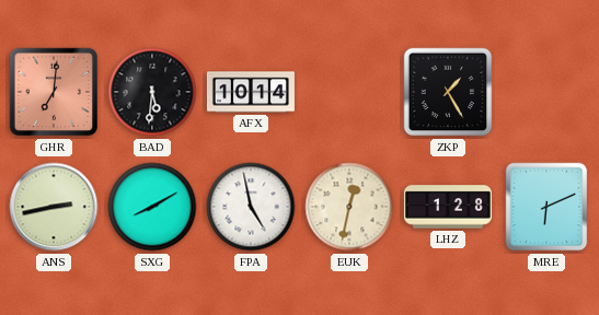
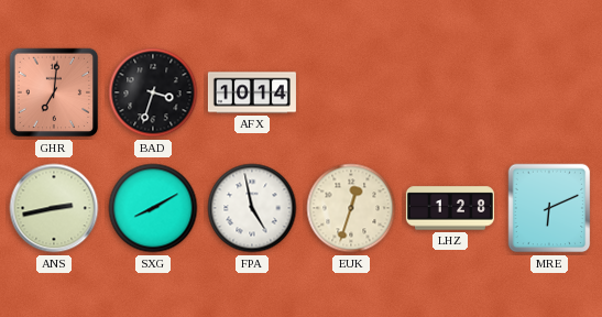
BAD: 5:31 -> 3:33
ZKP: 1:25 -> none
EUK: 12:32 -> 12:33
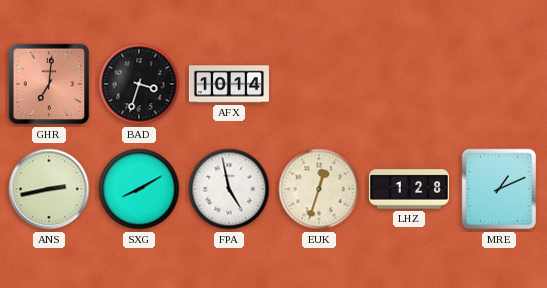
MRE: 6:11 -> 1:11
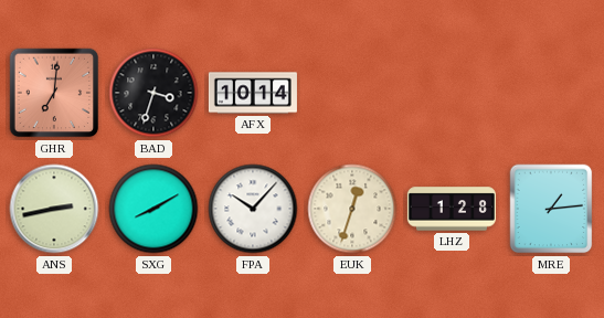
FPA: 4:58 -> 10:07
MRE: 1:11 -> 1:14
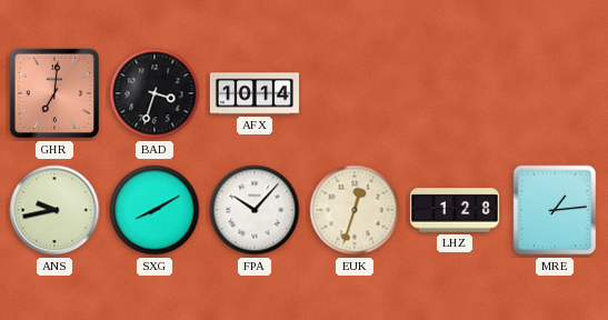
ANS: 2:43 -> 9:43
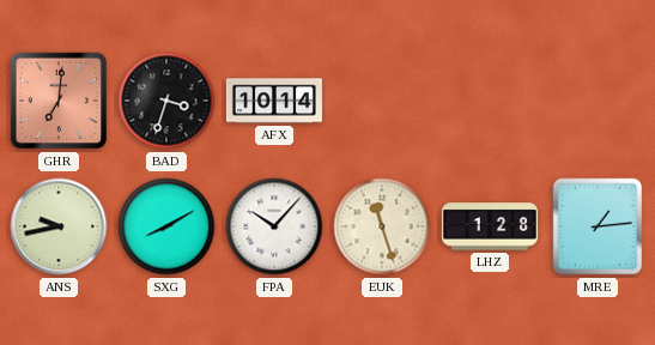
EUK: 12:33 -> 11:27
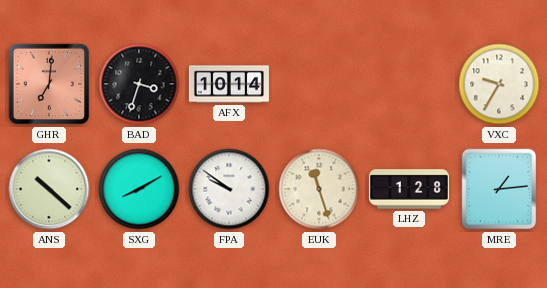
VXC: none -> 9:35
ANS: 9:43 -> 10:22
FPA: 10:07 -> 9:51
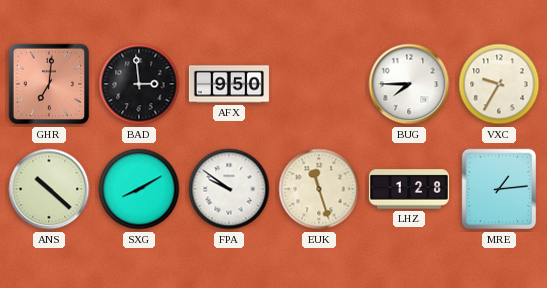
BAD: 3:33 -> 2:59
AFX: 10:14 -> 9:50
BUG: none -> 7:45
